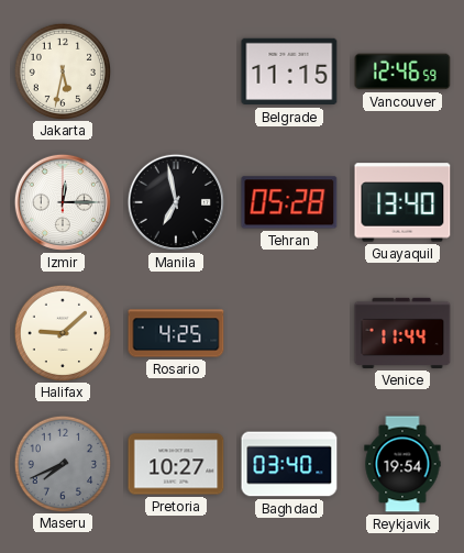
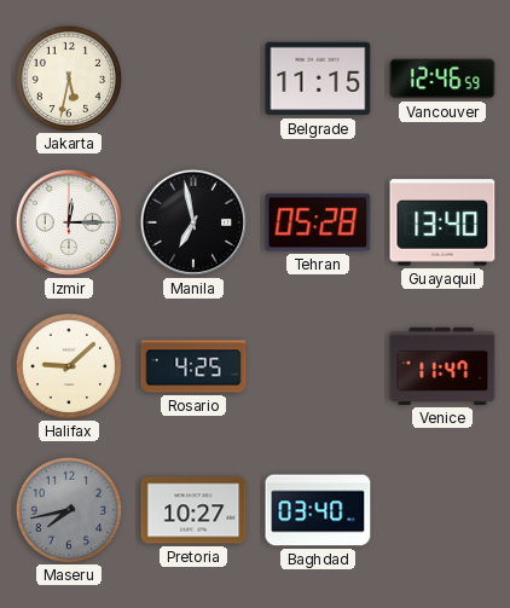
Venice: 11:44 -> 11:47
Maseru: 7:41 -> 7:43
Reykjavik: 19:54 -> none
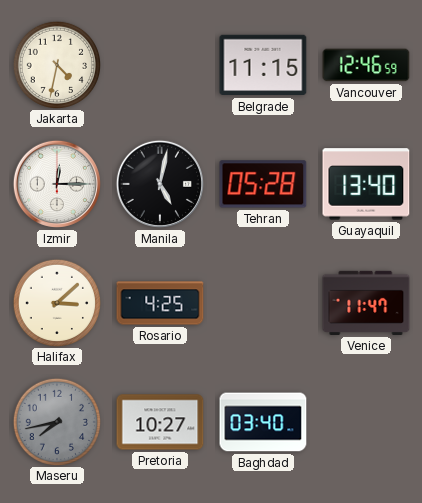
Jakarta: 5:32 -> 4:32
Manila: 6:58 -> 5:02
Halifax: 9:08 -> 3:08
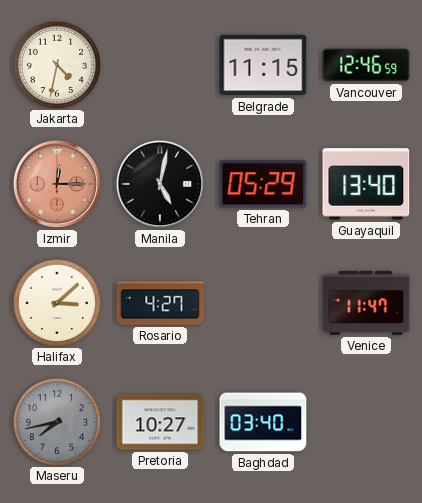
Izmir dial: white -> salmon
Tehran: 05:28 -> 05:29
Rosario: 4:25 -> 4:27
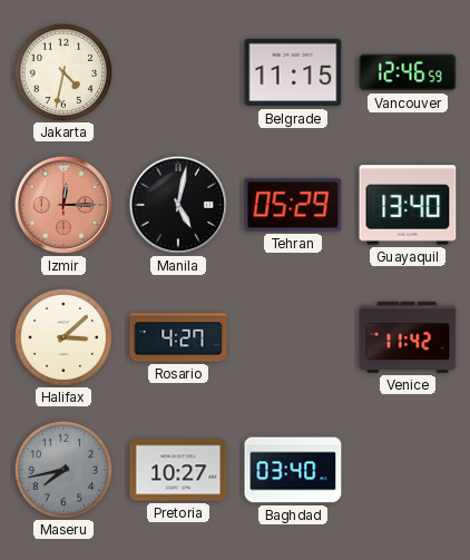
Venice: 11:47 -> 11:42
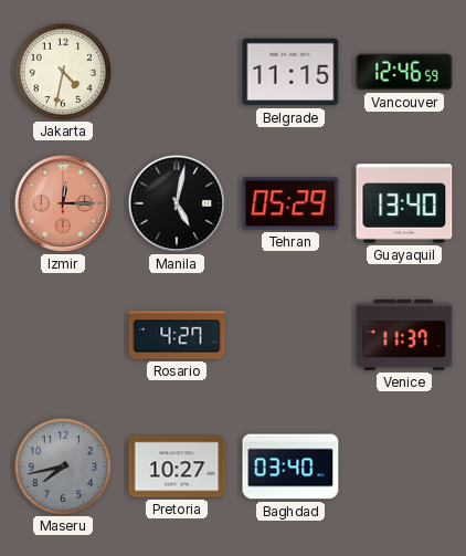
Halifax: 3:08 -> none
Venice: 11:42 -> 11:37
